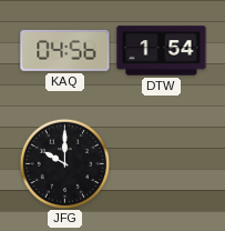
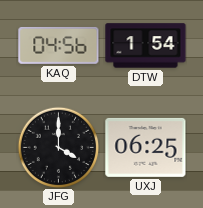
JFG: 10:00 -> 4:00
UXJ: none -> 06:25
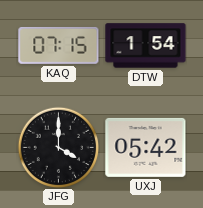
KAQ: 04:56 -> 07:15
UXJ: 06:25 -> 05:42
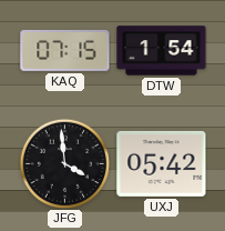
JFG: 4:00 -> 3:59
